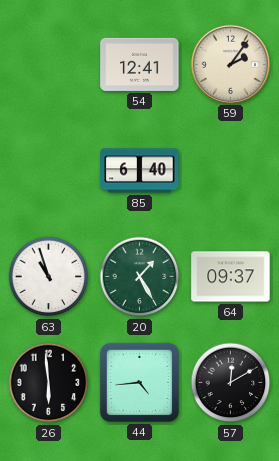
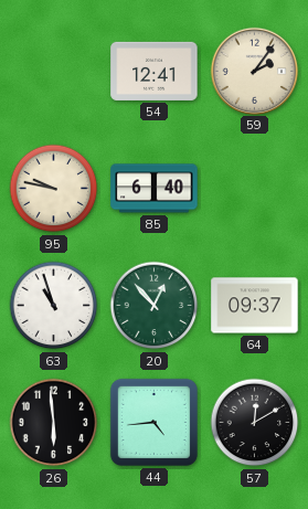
95: none -> 9:47
20: 1:25 -> 12:53
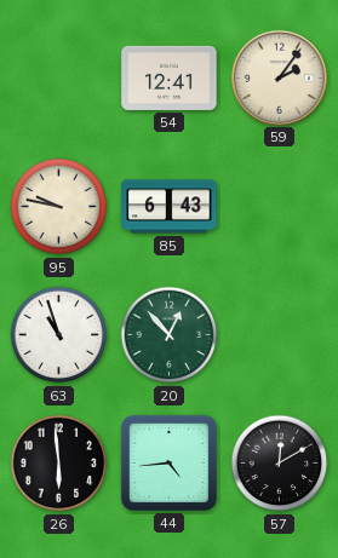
85: 6:40 -> 6:43
64: 09:37 -> none
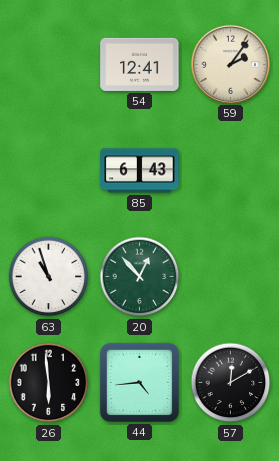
95: 9:47 -> none
